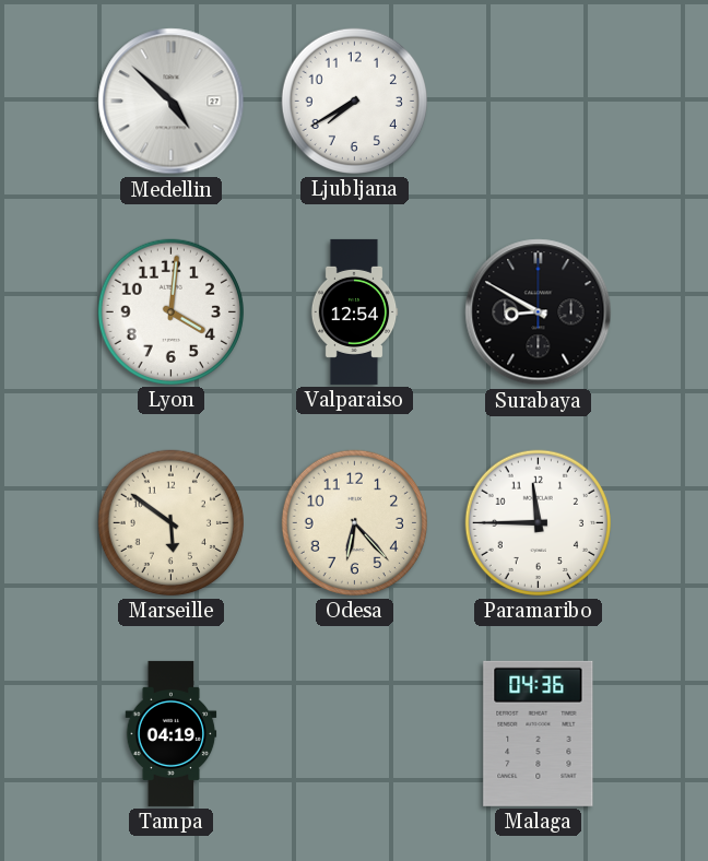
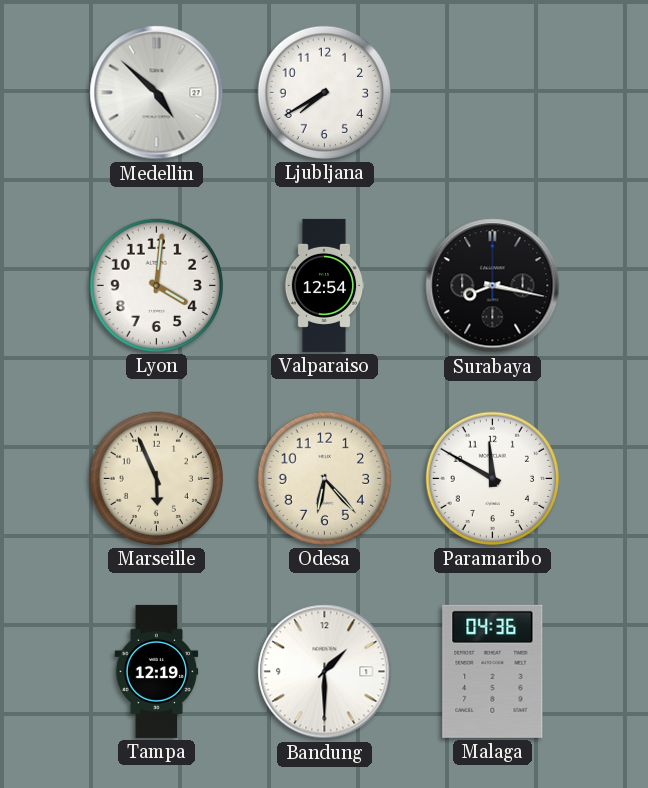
Surabaya: 8:50 -> 8:17
Marseille: 5:51 -> 5:56
Paramaribo: 11:45 -> 11:50
Tampa: 04:19 -> 12:19
Bandung: none -> 1:30
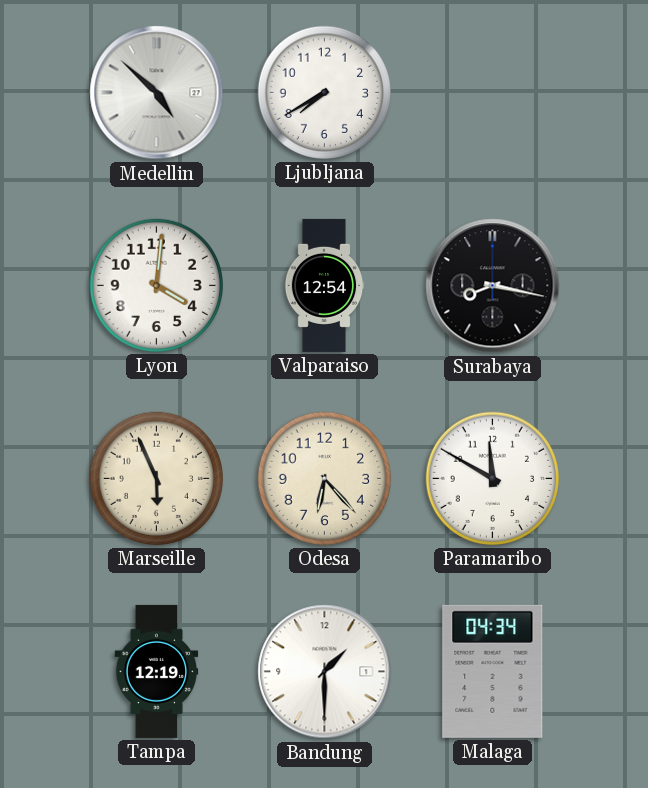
Malaga: 04:36 -> 04:34
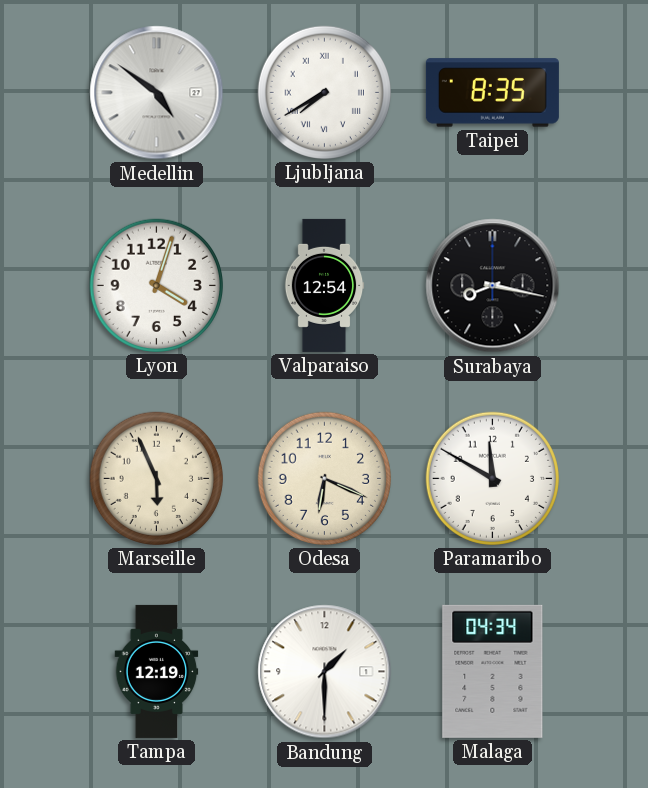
Medellin: 4:52 -> 4:51
Ljubljana numerals: Arabic -> Roman
Taipei: none -> 8:35
Lyon: 4:01 -> 4:03
Odesa: 6:23 -> 6:19
